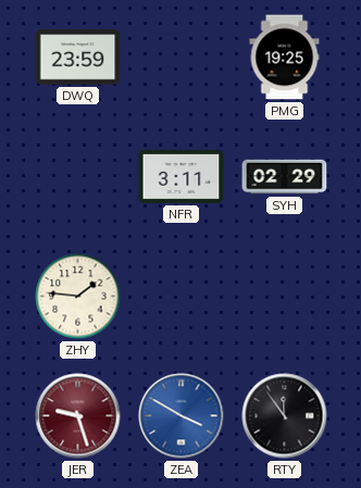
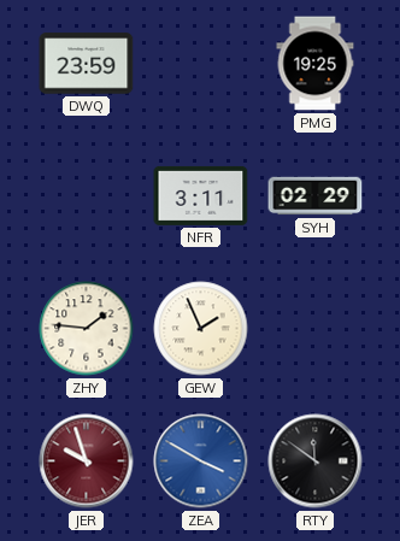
GEW: none -> 1:56
JER: 9:27 -> 9:57
RTY: 11:54 -> 11:51
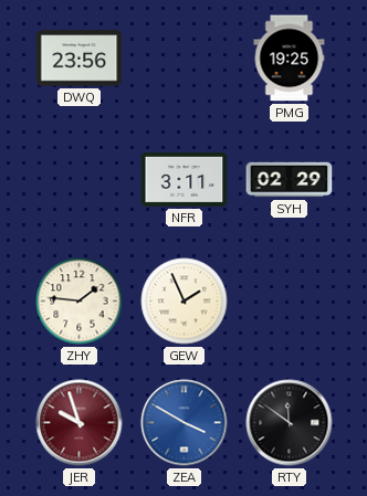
DWQ: 23:59 -> 23:56
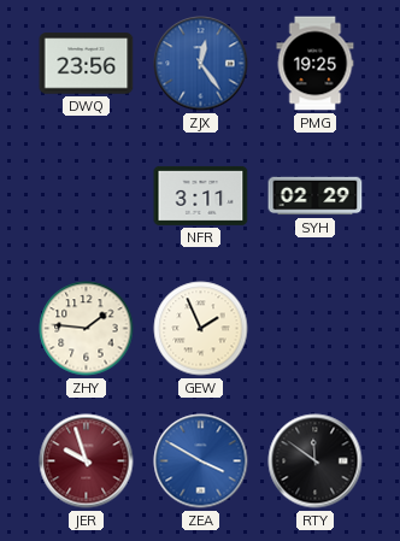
ZJX: none -> 12:24
